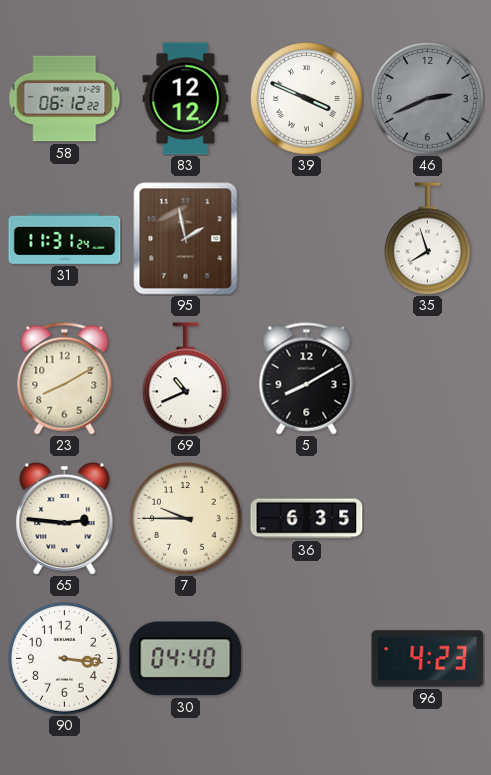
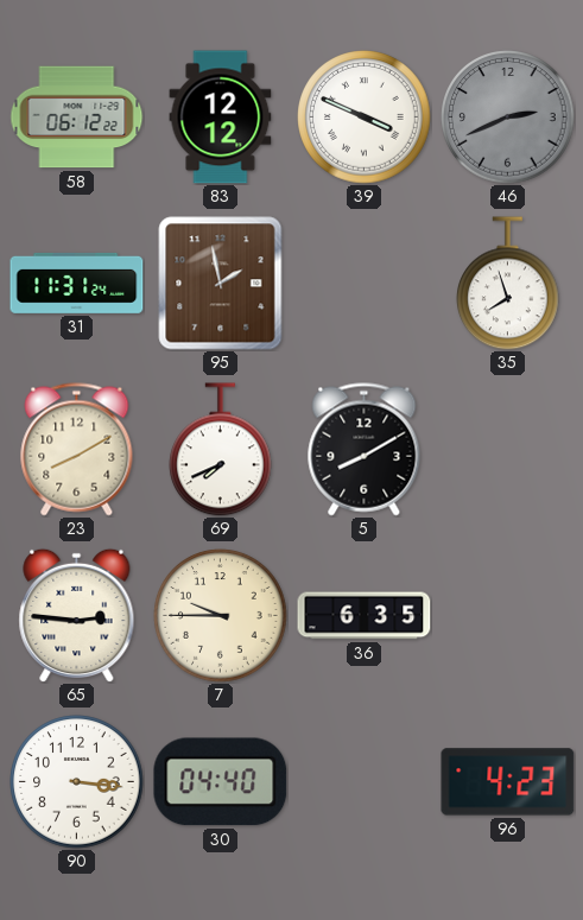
69: 10:41 -> 7:41
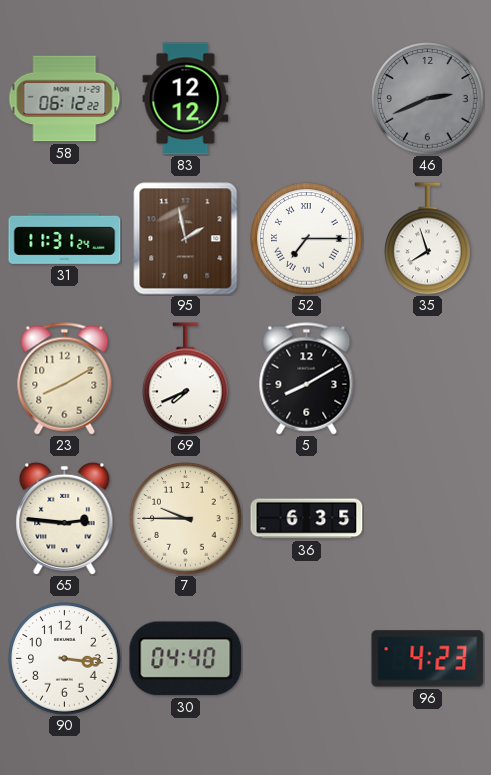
39: 3:49 -> none
52: none -> 7:15
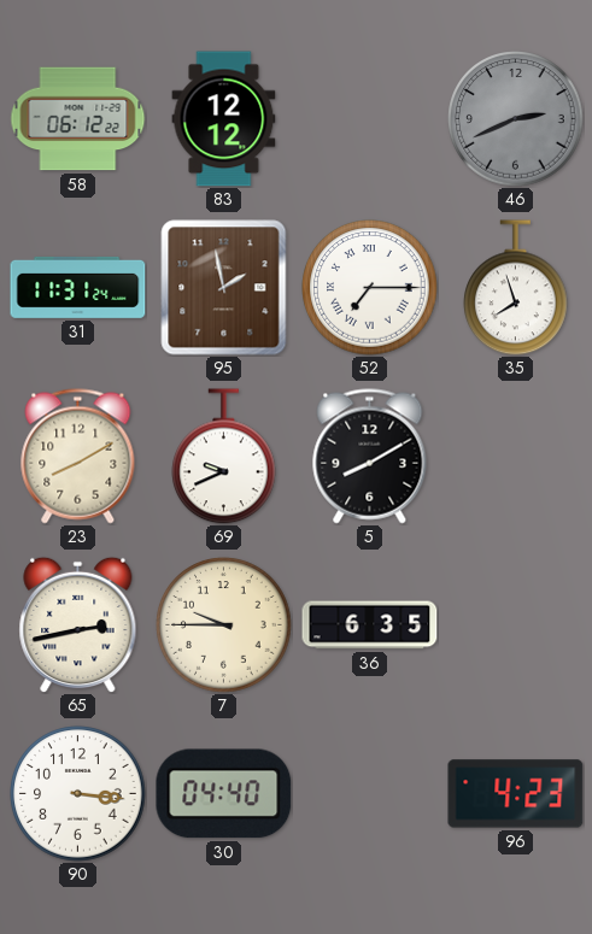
69: 7:41 -> 9:41
65: 2:46 -> 2:43
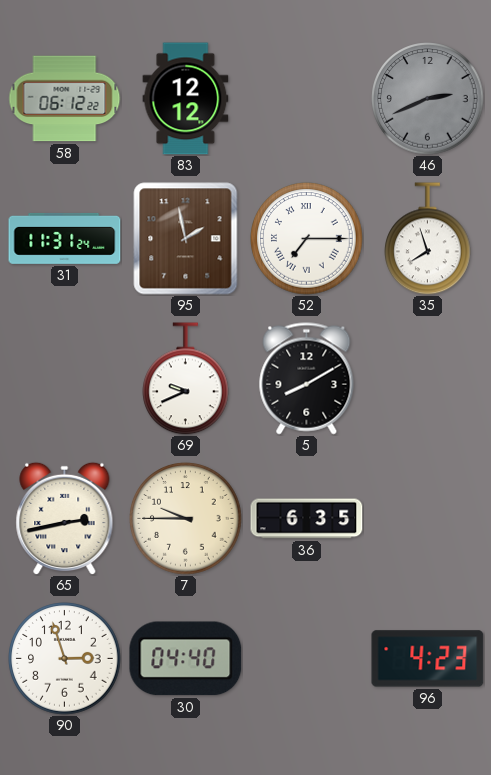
23: 8:10 -> none
90: 3:16 -> 2:57
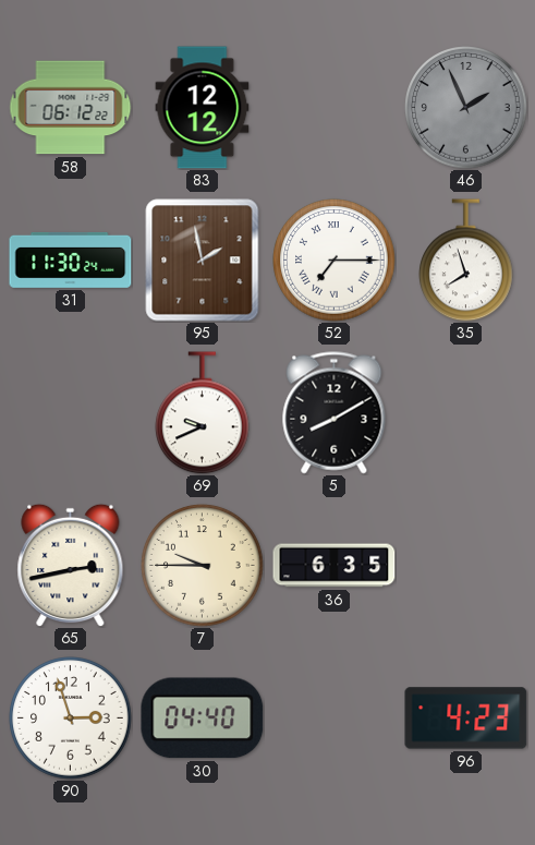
46: 2:41 -> 1:56
31: 11:31 -> 11:30
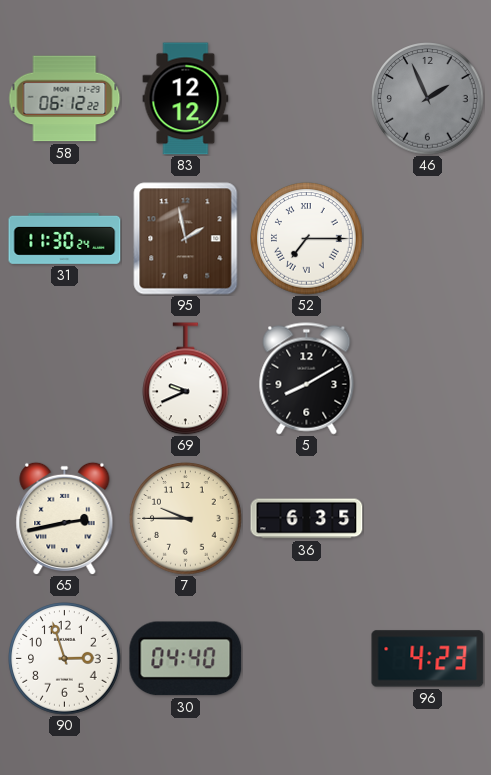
35: 7:57 -> none
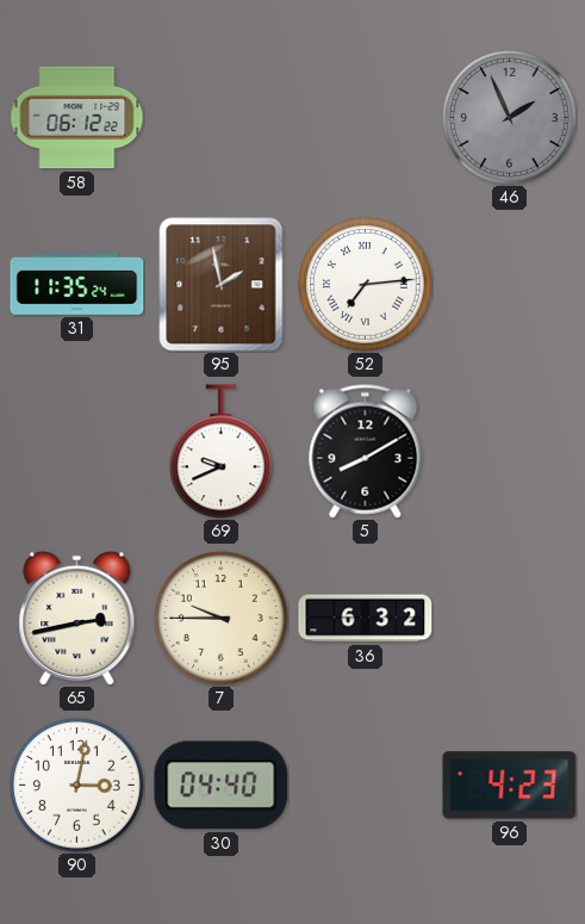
83: 12:12 -> none
31: 11:30 -> 11:35
52: 7:15 -> 7:14
36: 6:35 -> 6:32
90: 2:57 -> 3:02
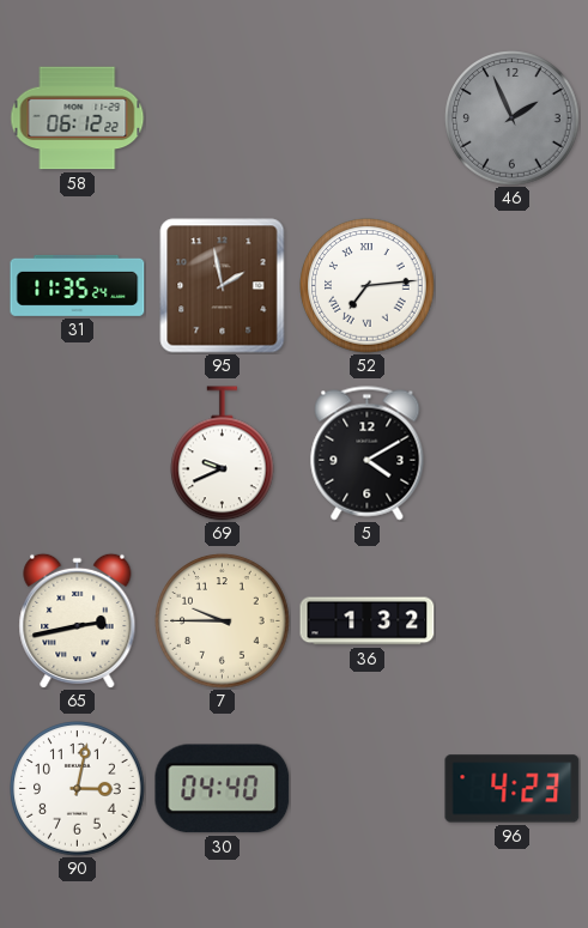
5: 8:10 -> 4:10
36: 6:32 -> 1:32
